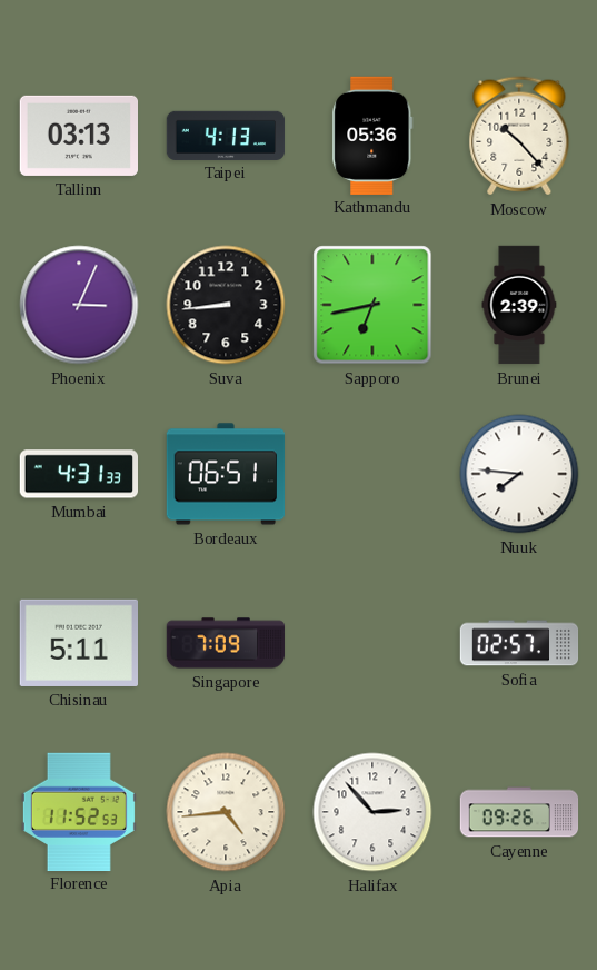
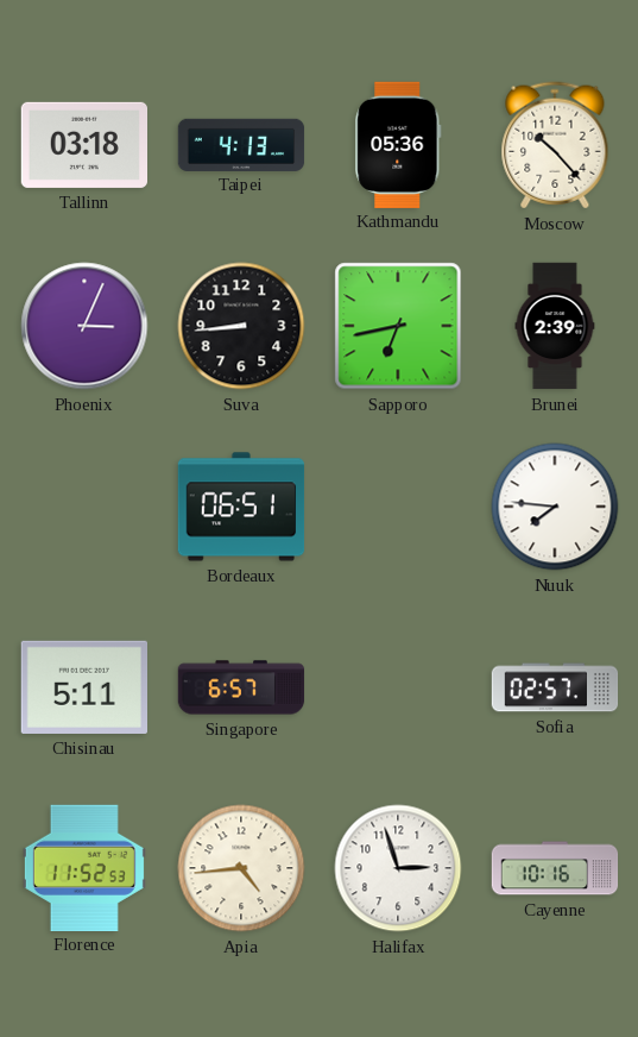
Tallinn: 03:13 -> 03:18
Mumbai: 4:31 -> none
Singapore: 7:09 -> 6:57
Halifax: 2:53 -> 2:57
Cayenne: 09:26 -> 10:16
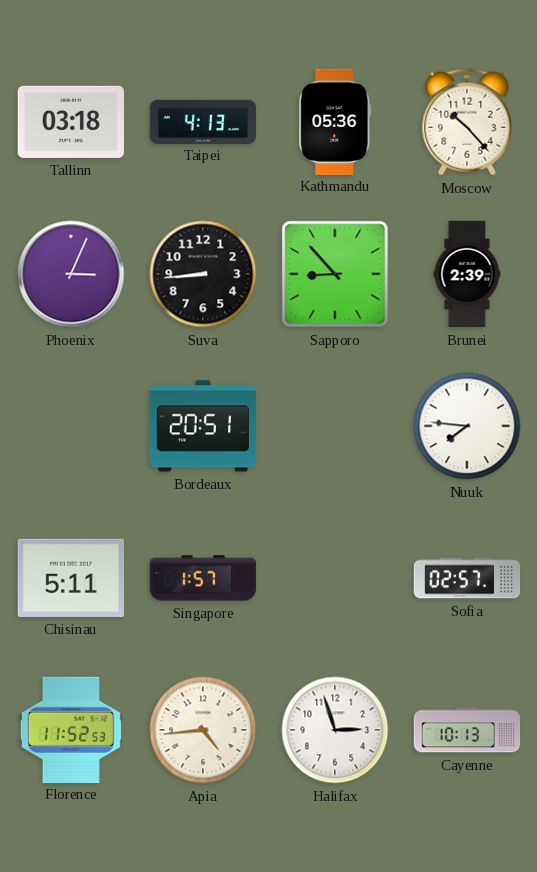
Sapporo: 6:43 -> 8:53
Bordeaux: 06:51 -> 20:51
Singapore: 6:57 -> 1:57
Cayenne: 10:16 -> 10:13
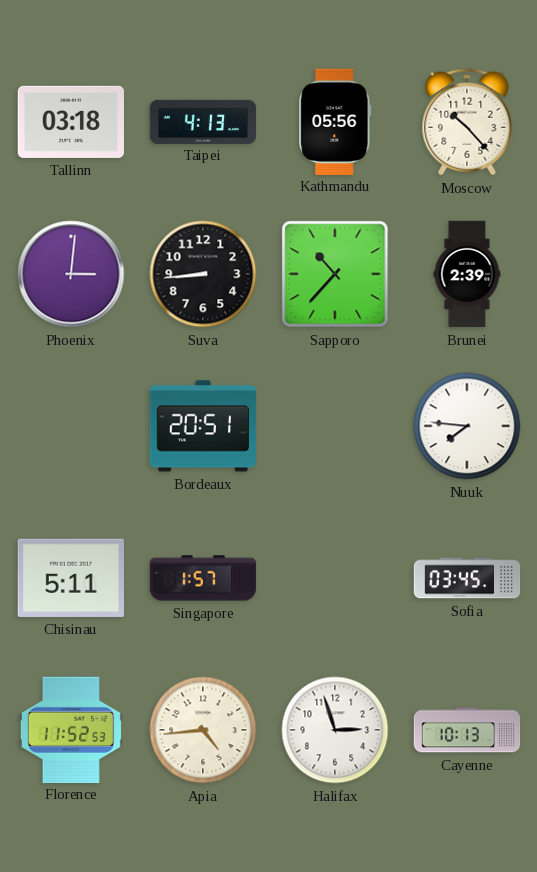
Kathmandu: 05:36 -> 05:56
Phoenix: 3:04 -> 3:01
Sapporo: 8:53 -> 10:37
Sofia: 02:57 -> 03:45
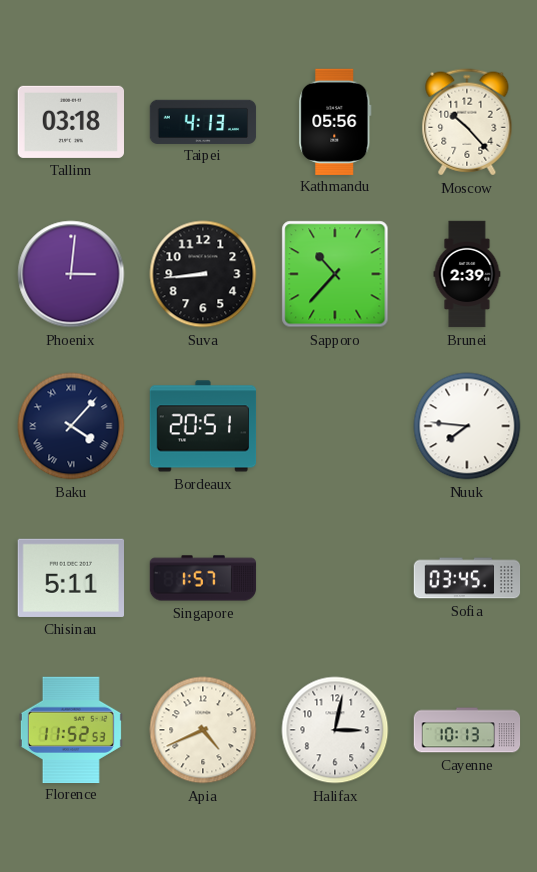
Baku: none -> 4:07
Apia: 4:44 -> 4:41
Halifax: 2:57 -> 3:02
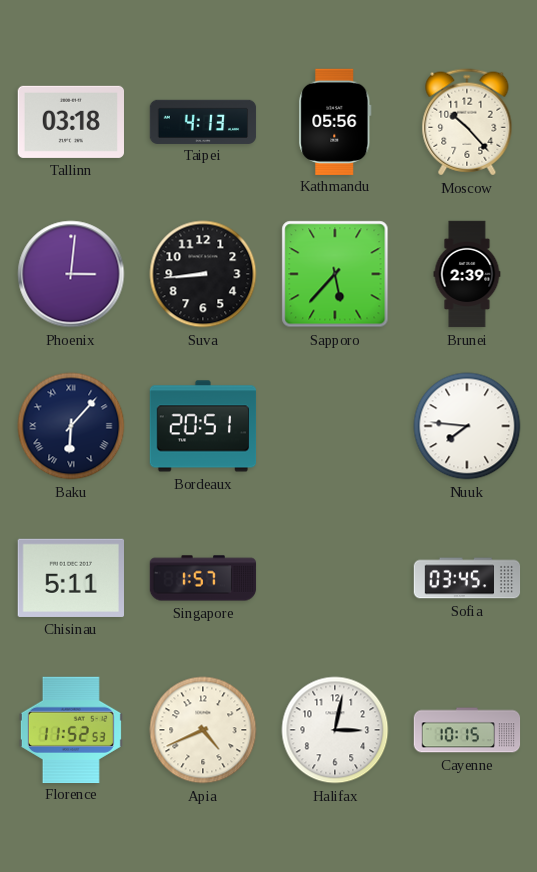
Sapporo: 10:37 -> 5:37
Baku: 4:07 -> 6:07
Cayenne: 10:13 -> 10:15
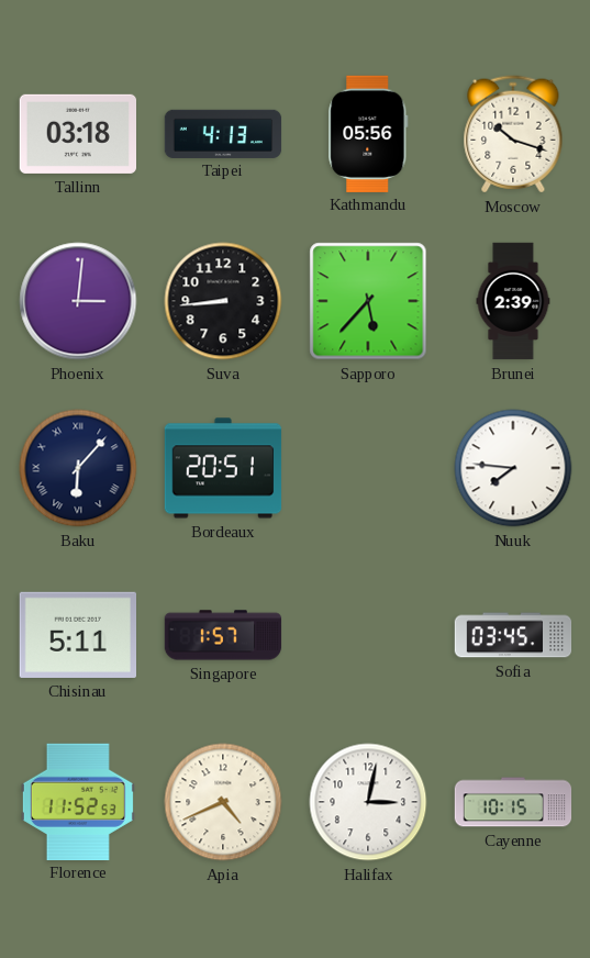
Moscow: 10:23 -> 10:18
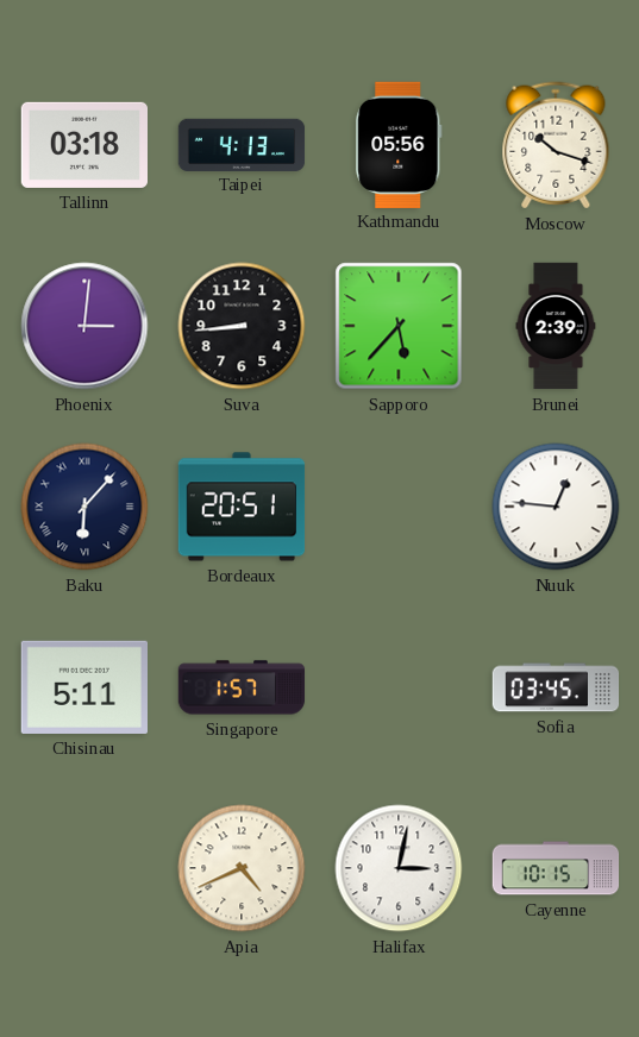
Nuuk: 7:46 -> 12:46
Florence: 11:52 -> none
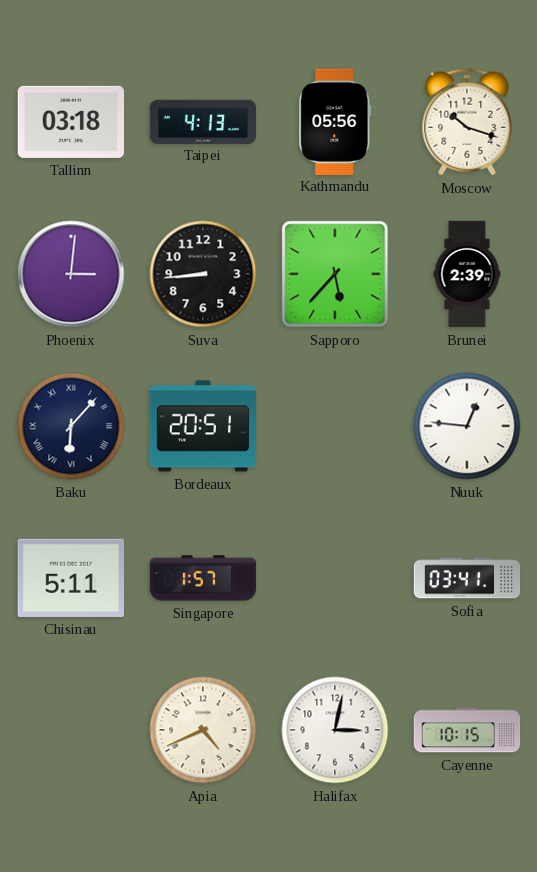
Sofia: 03:45 -> 03:41
